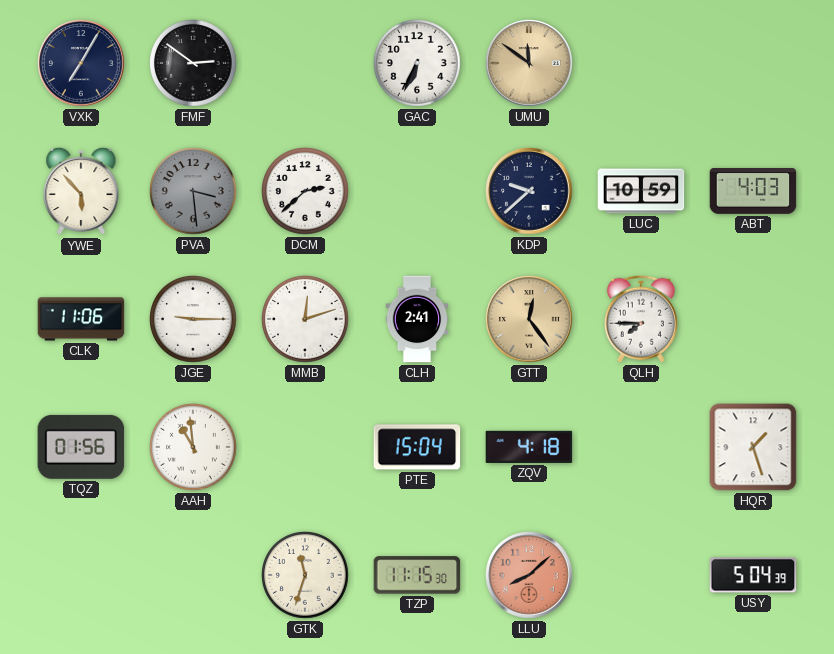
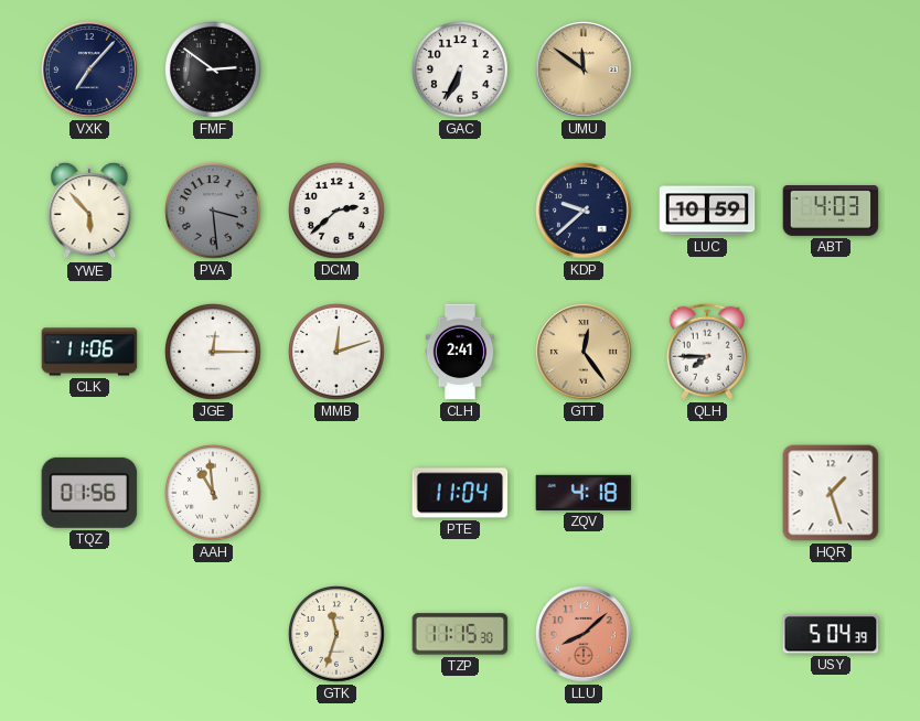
VXK: 7:05 -> 7:07
JGE: 9:15 -> 12:15
PTE: 15:04 -> 11:04
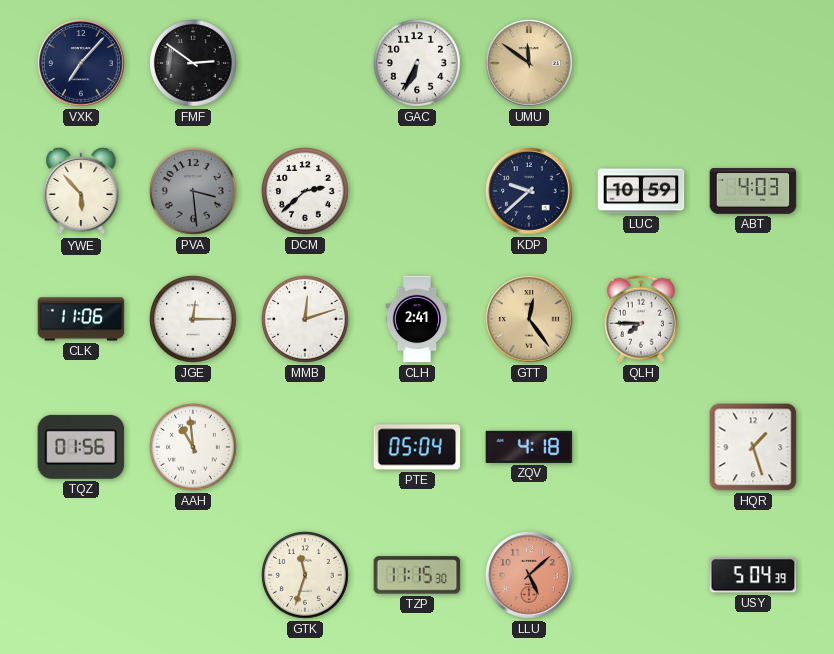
PTE: 11:04 -> 05:04
LLU: 8:08 -> 5:08
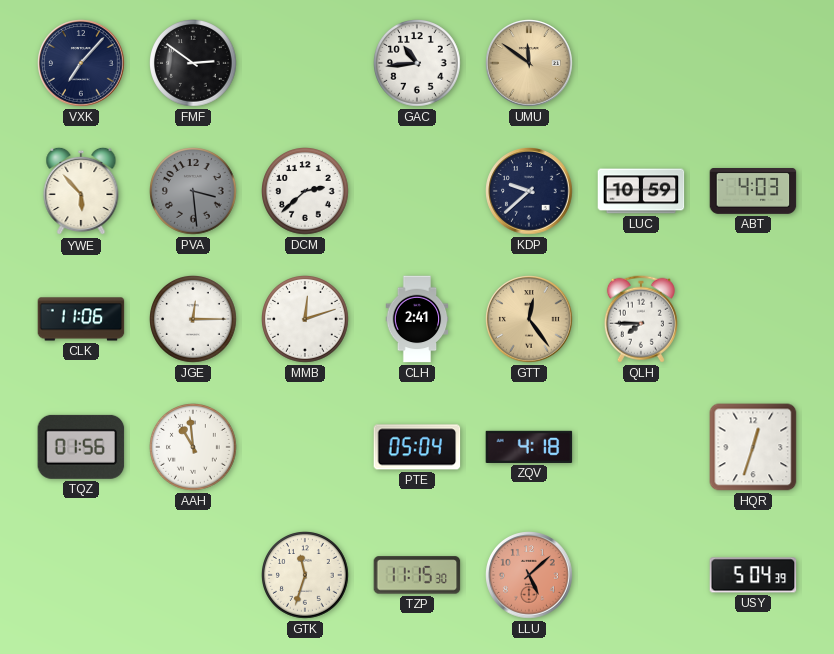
GAC: 6:34 -> 10:44
HQR: 1:27 -> 12:33
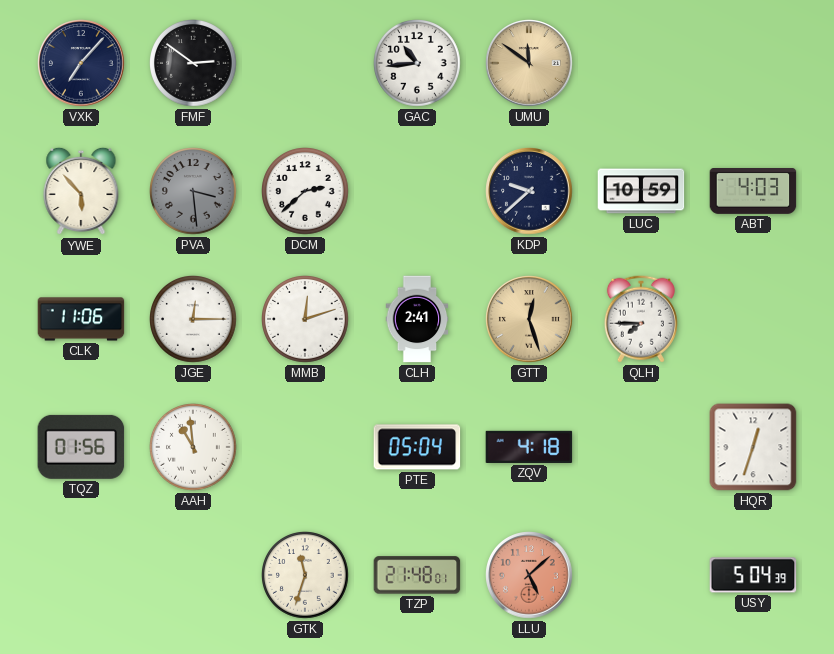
GTT: 12:24 -> 12:27
TZP: 11:15 -> 21:48
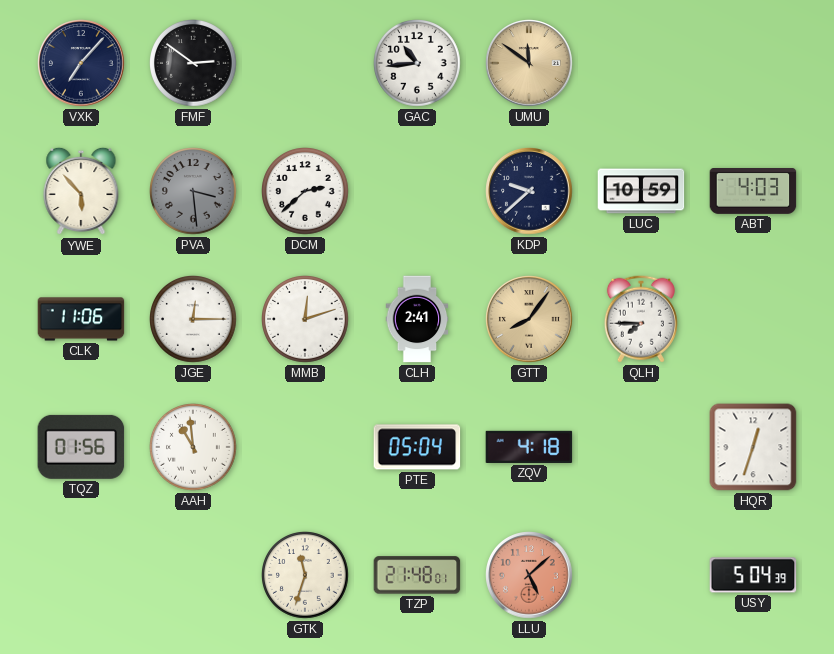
GTT: 12:27 -> 8:06
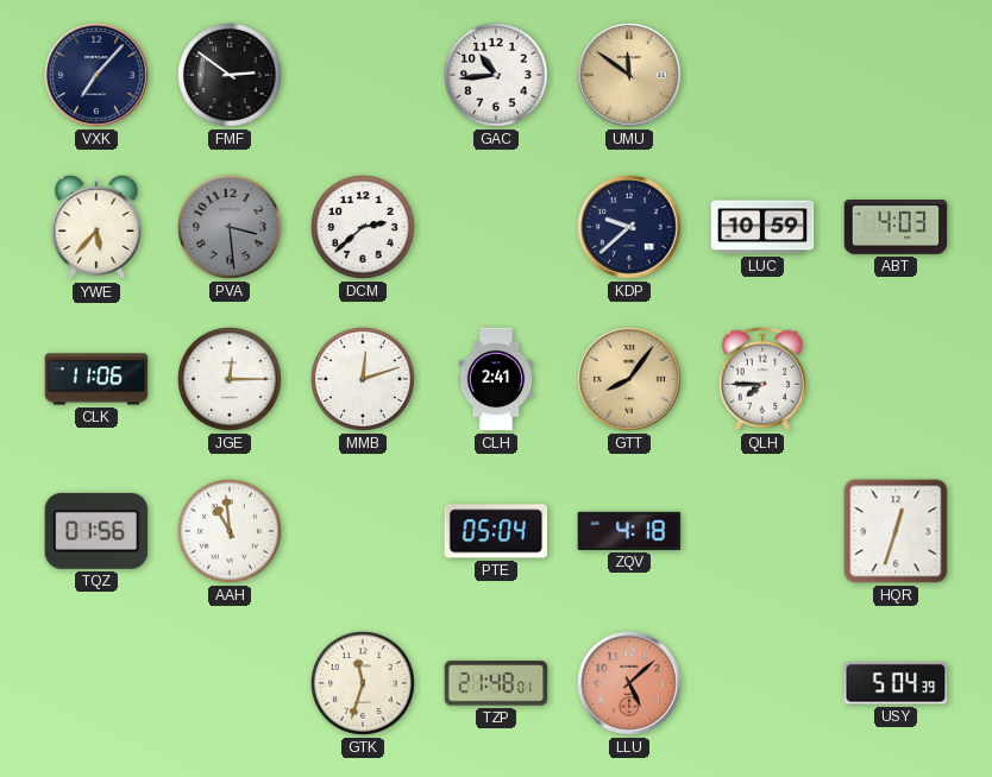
YWE: 5:53 -> 5:37
